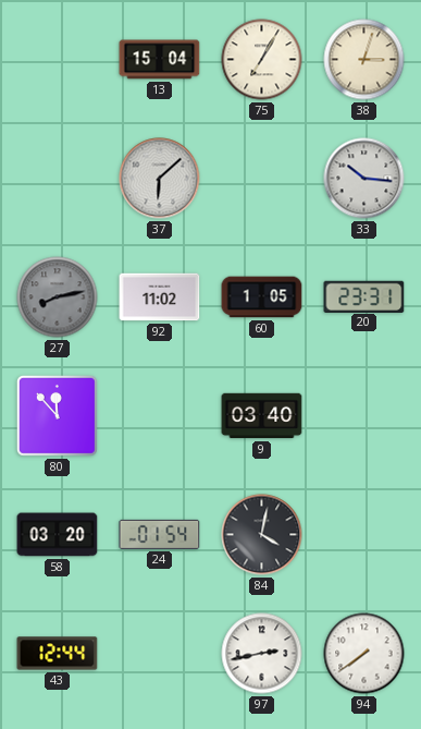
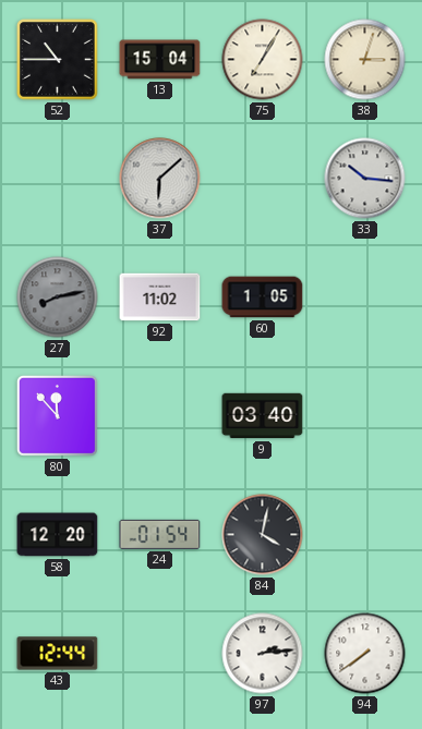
52: none -> 10:45
20: 23:31 -> none
58: 03:20 -> 12:20
97: 2:43 -> 2:14
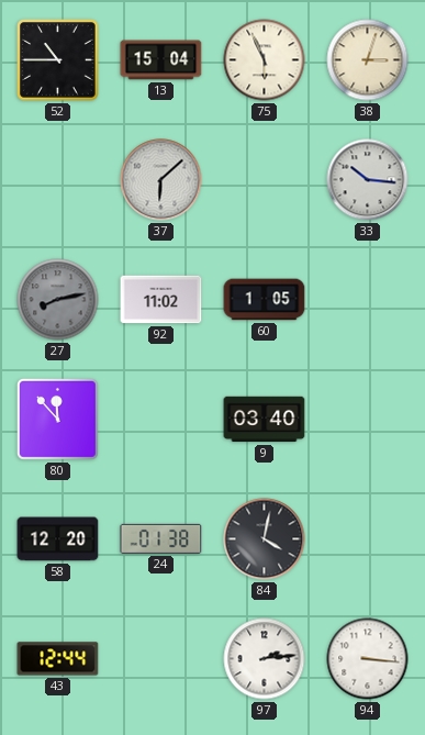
75: 7:05 -> 5:56
24: 01:54 -> 01:38
94: 7:39 -> 3:16
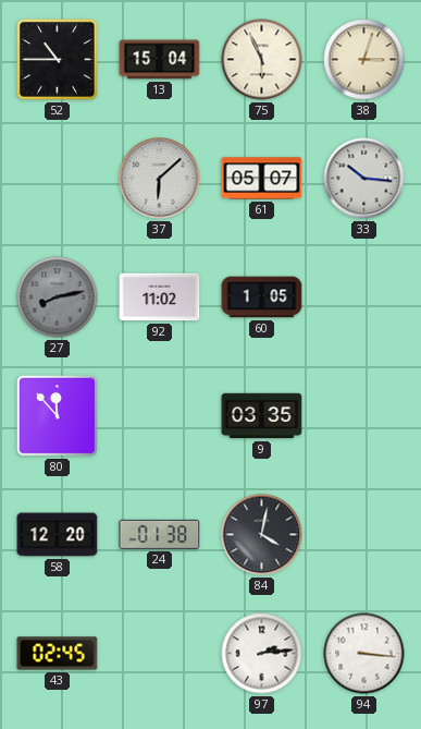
61: none -> 05:07
9: 03:40 -> 03:35
43: 12:44 -> 02:45
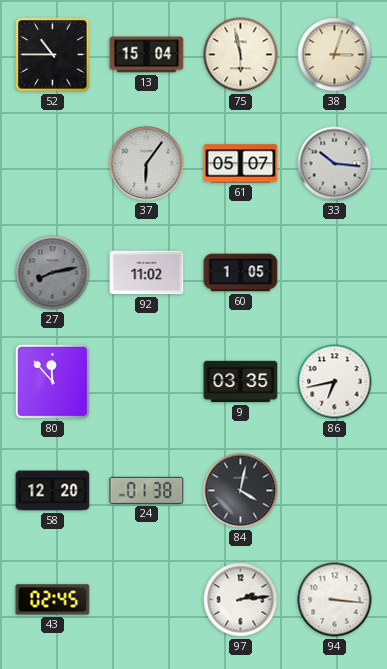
75: 5:56 -> 5:58
37: 6:08 -> 6:06
86: none -> 6:43
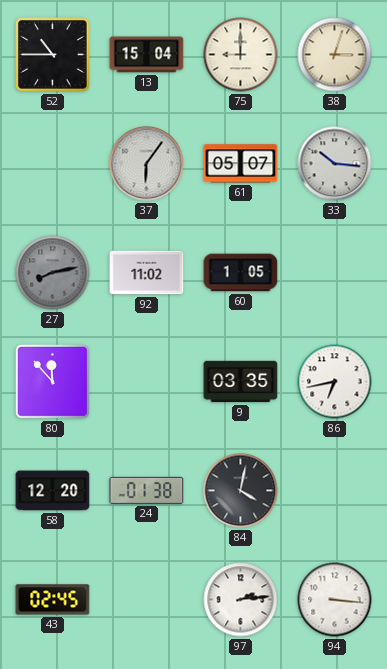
75: 5:58 -> 9:00
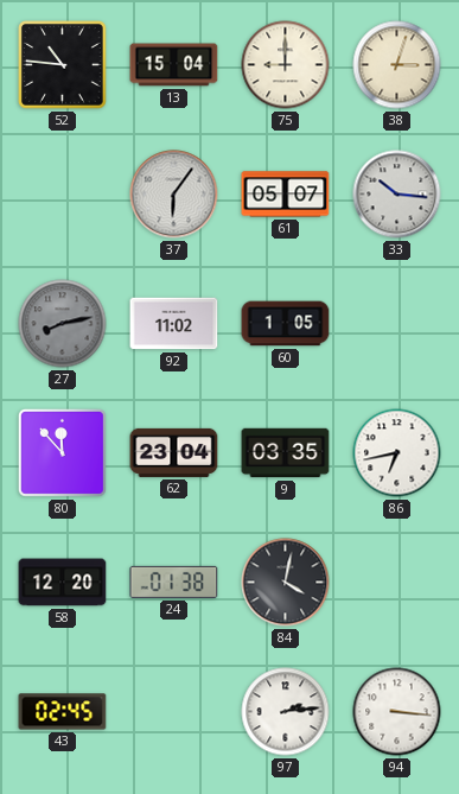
52: 10:45 -> 10:46
62: none -> 23:04
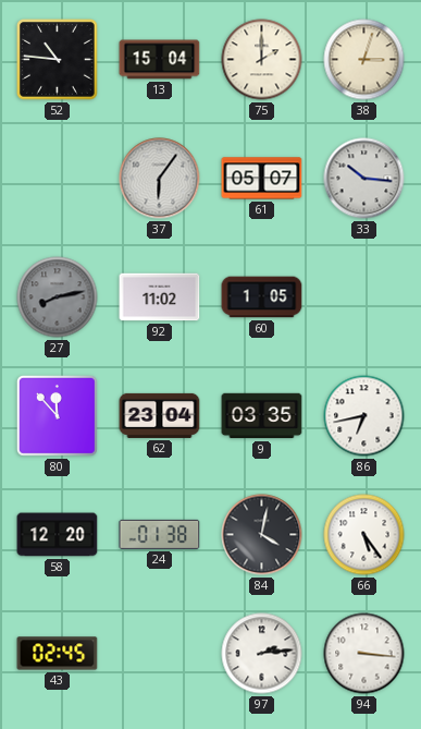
75: 9:00 -> 2:00
66: none -> 5:24
